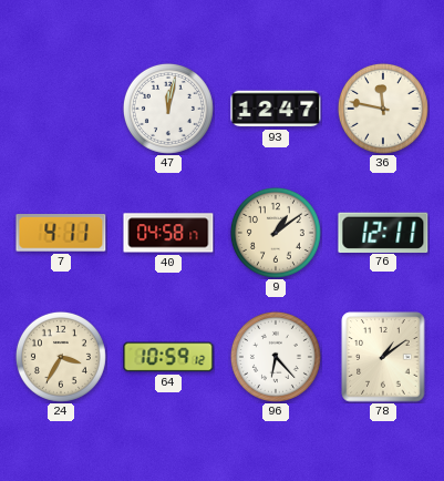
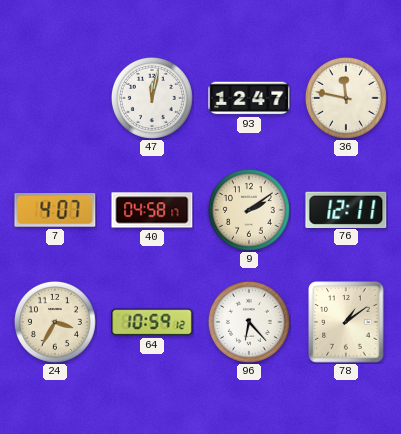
7: 4:11 -> 4:07
9: 1:09 -> 2:09
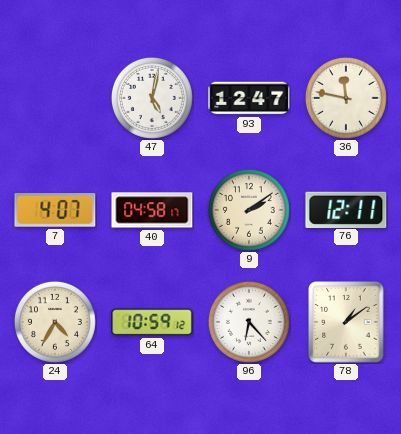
47: 12:02 -> 5:02
24: 3:35 -> 4:35
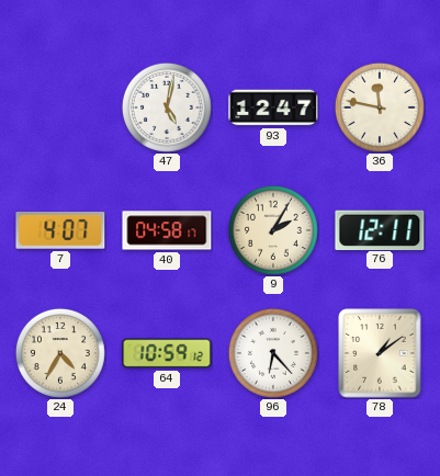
9: 2:09 -> 2:05
